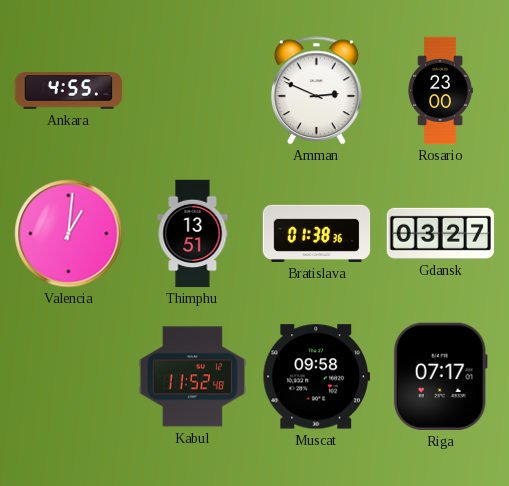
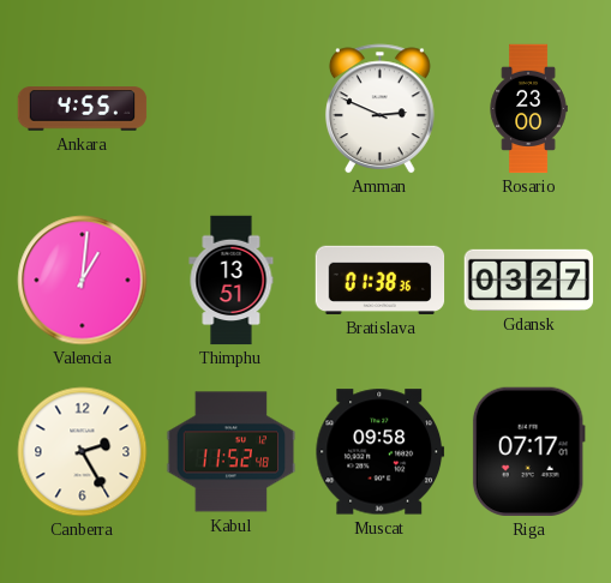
Canberra: none -> 2:25
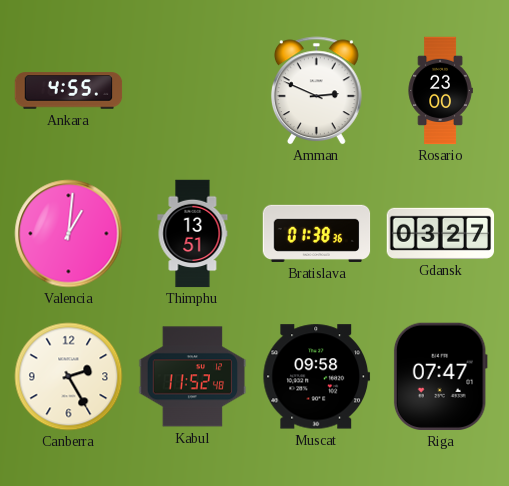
Riga: 07:17 -> 07:47
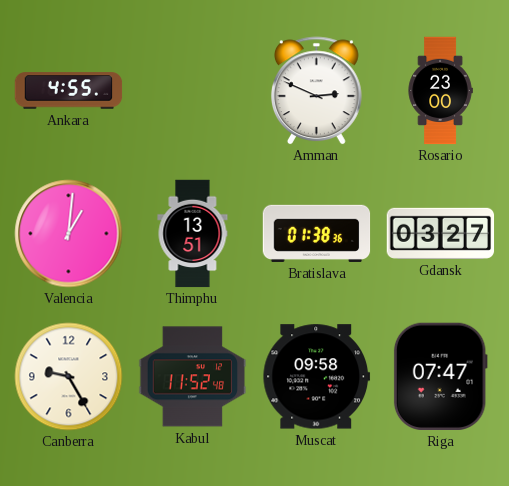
Canberra: 2:25 -> 9:25
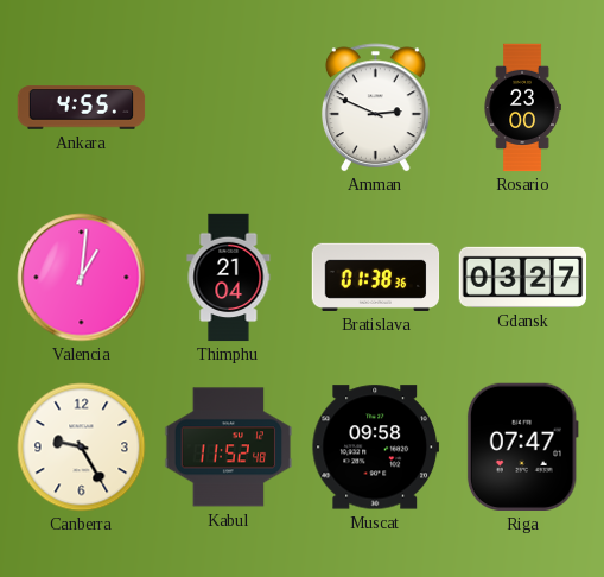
Thimphu: 13:51 -> 21:04
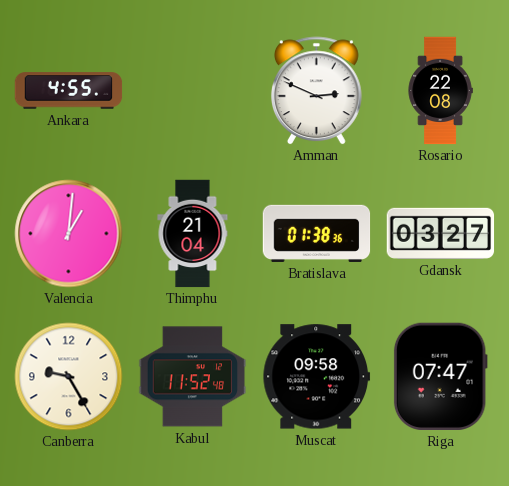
Rosario: 23:00 -> 22:08
